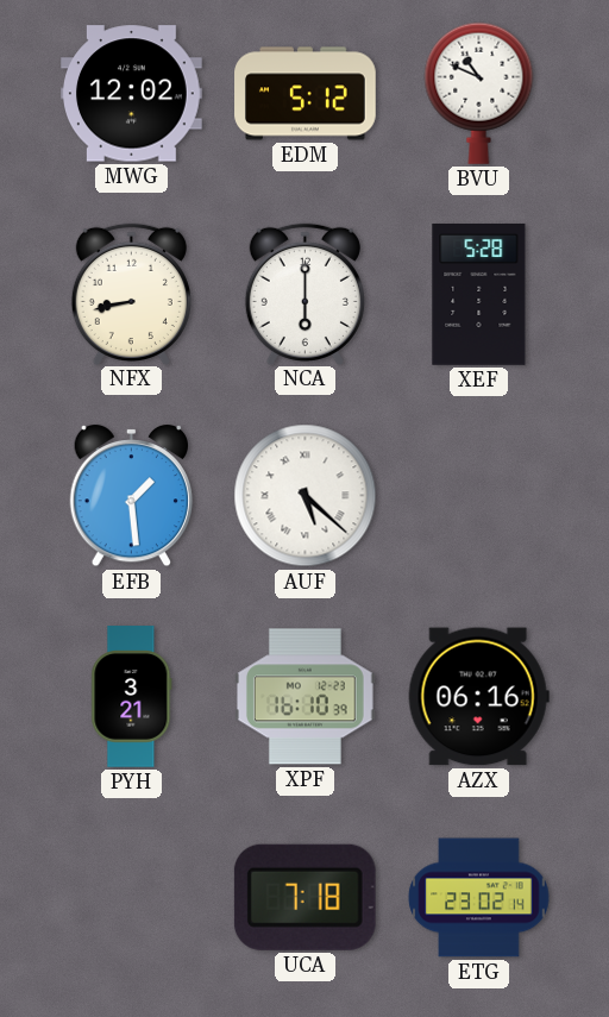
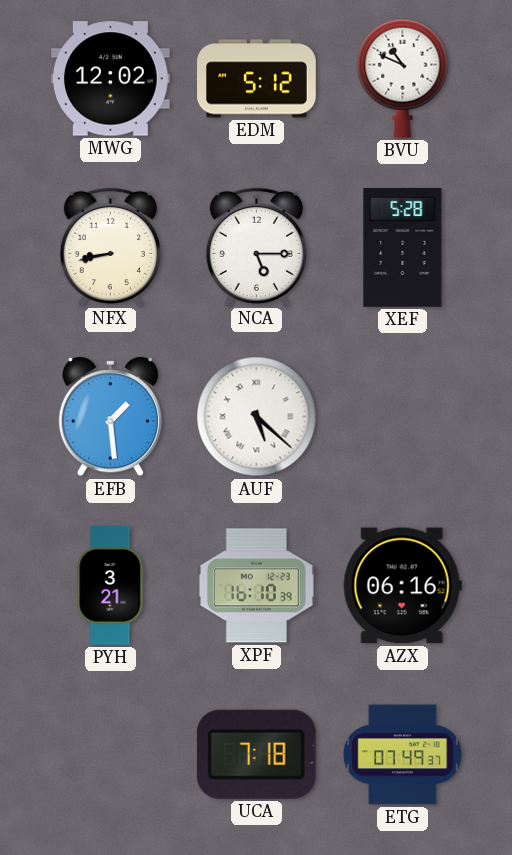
NCA: 6:00 -> 5:15
ETG: 23:02 -> 07:49
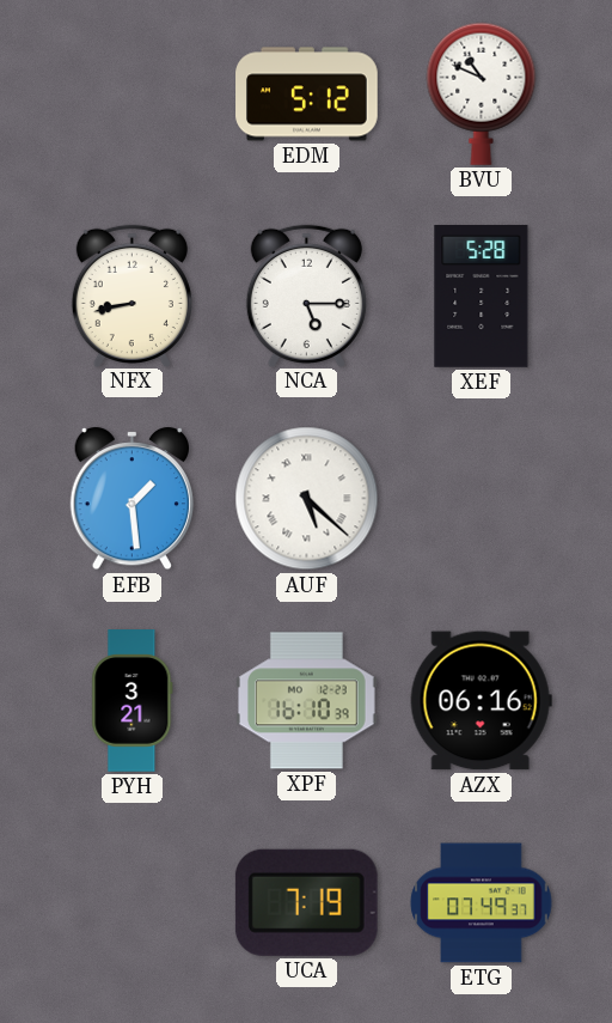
MWG: 12:02 -> none
UCA: 7:18 -> 7:19
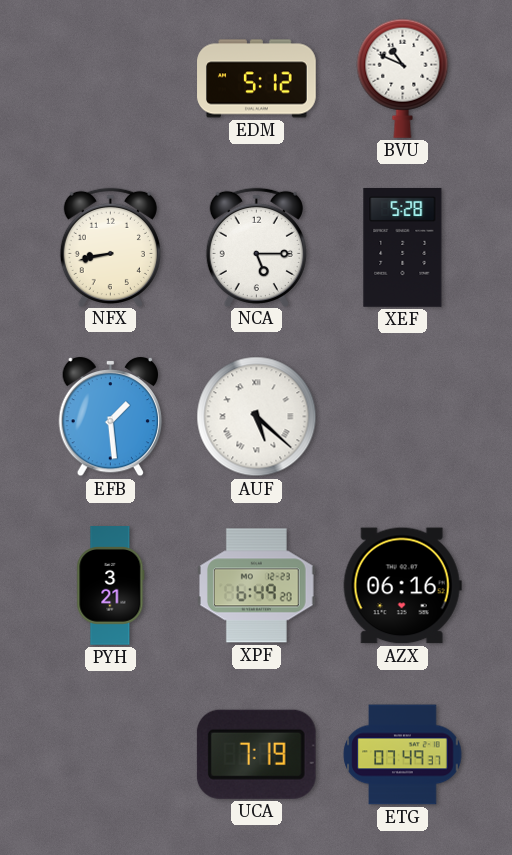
XPF: 16:10 -> 6:49
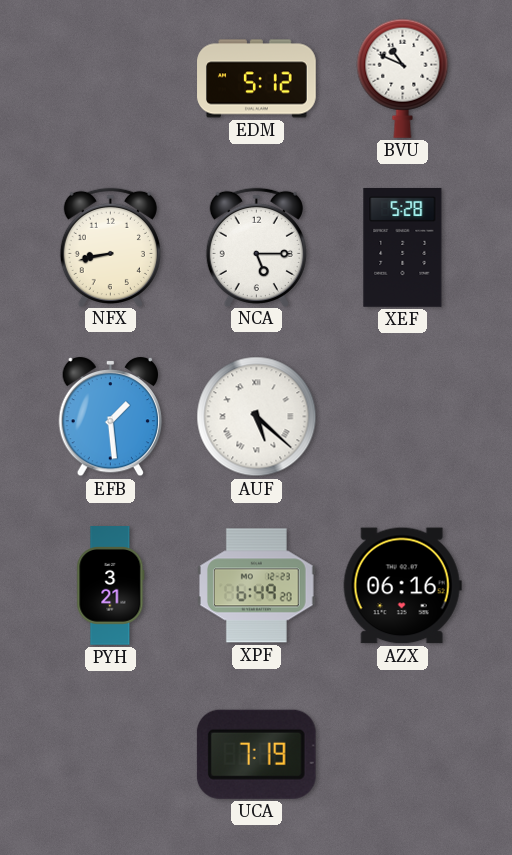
ETG: 07:49 -> none
